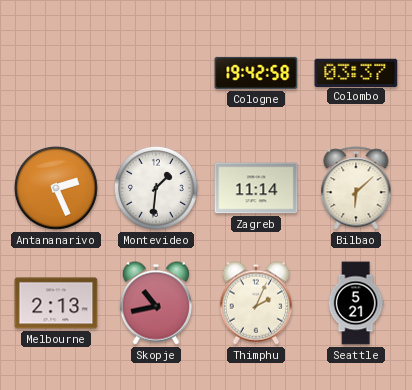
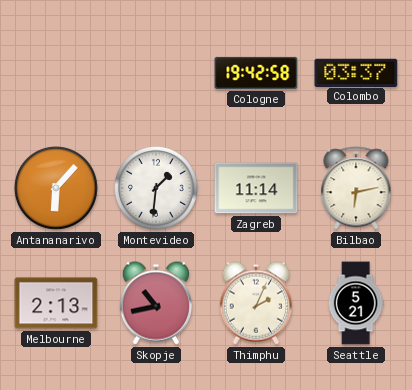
Antananarivo: 2:26 -> 6:07
Bilbao: 6:08 -> 6:13
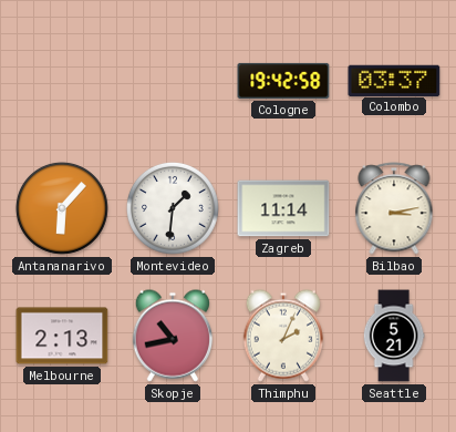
Bilbao: 6:13 -> 3:13
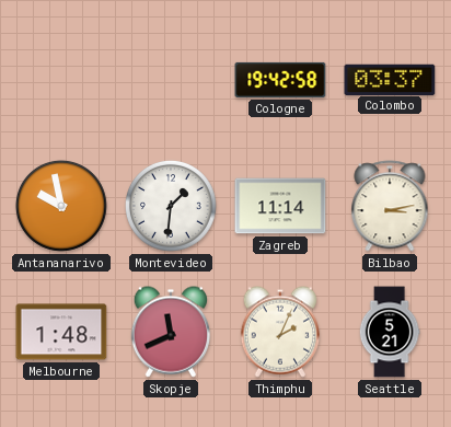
Antananarivo: 6:07 -> 9:58
Melbourne: 2:13 -> 1:48
Skopje: 10:43 -> 11:41
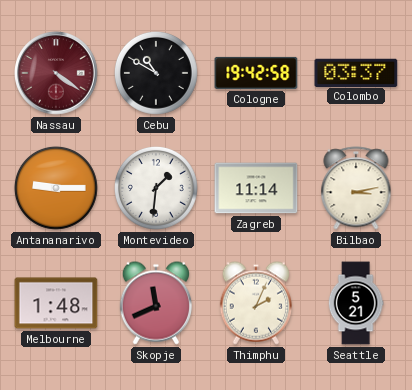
Nassau: none -> 4:21
Cebu: none -> 10:50
Antananarivo: 9:58 -> 9:15
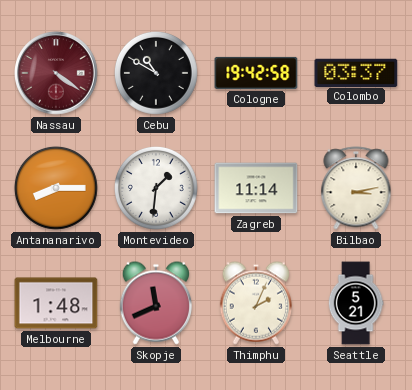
Antananarivo: 9:15 -> 8:15
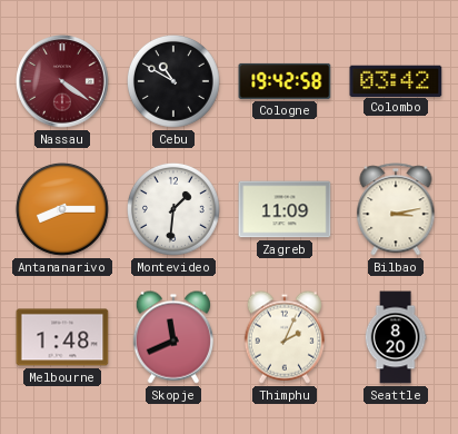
Colombo: 03:37 -> 03:42
Zagreb: 11:14 -> 11:09
Seattle: 5:21 -> 8:20
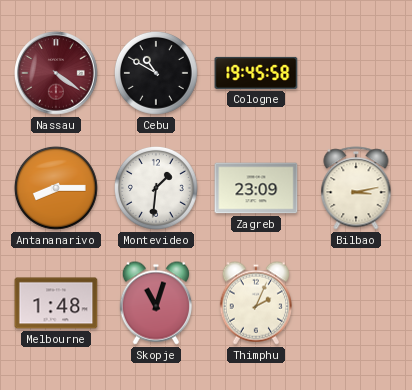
Cologne: 19:42 -> 19:45
Colombo: 03:42 -> none
Zagreb: 11:09 -> 23:09
Skopje: 11:41 -> 11:03
Seattle: 8:20 -> none
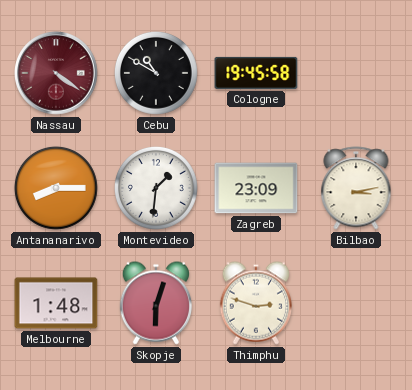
Skopje: 11:03 -> 6:03
Thimphu: 2:04 -> 2:48
